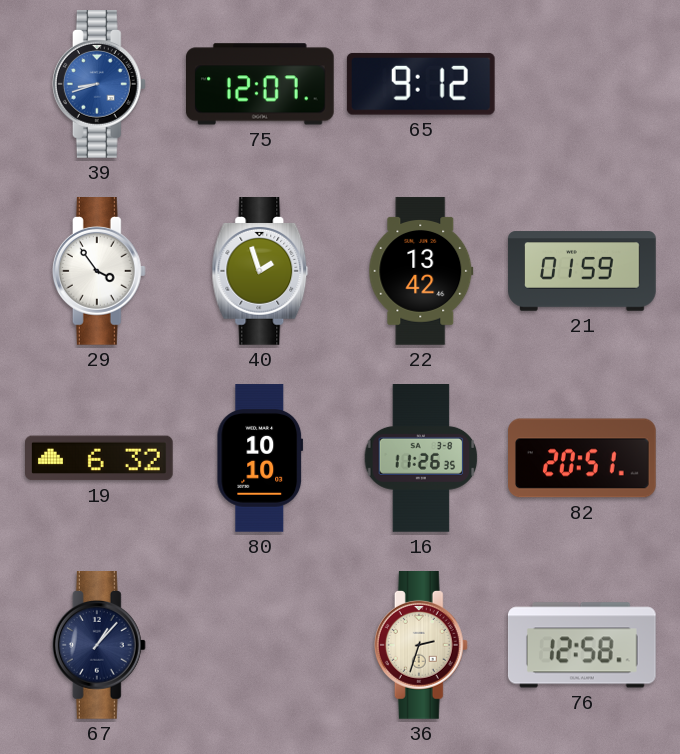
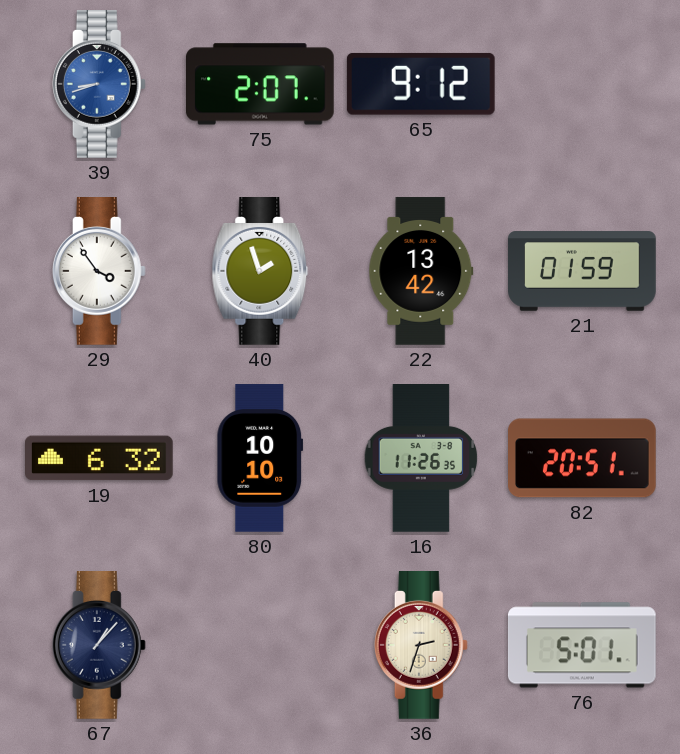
75: 12:07 -> 2:07
76: 12:58 -> 5:01
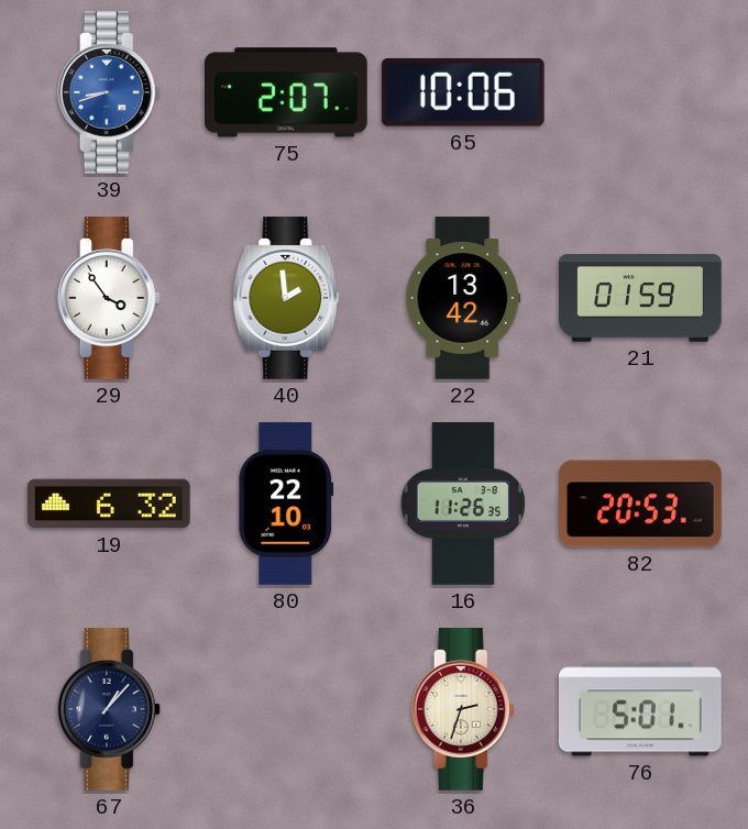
65: 9:12 -> 10:06
40: 1:57 -> 1:59
80: 10:10 -> 22:10
82: 20:51 -> 20:53
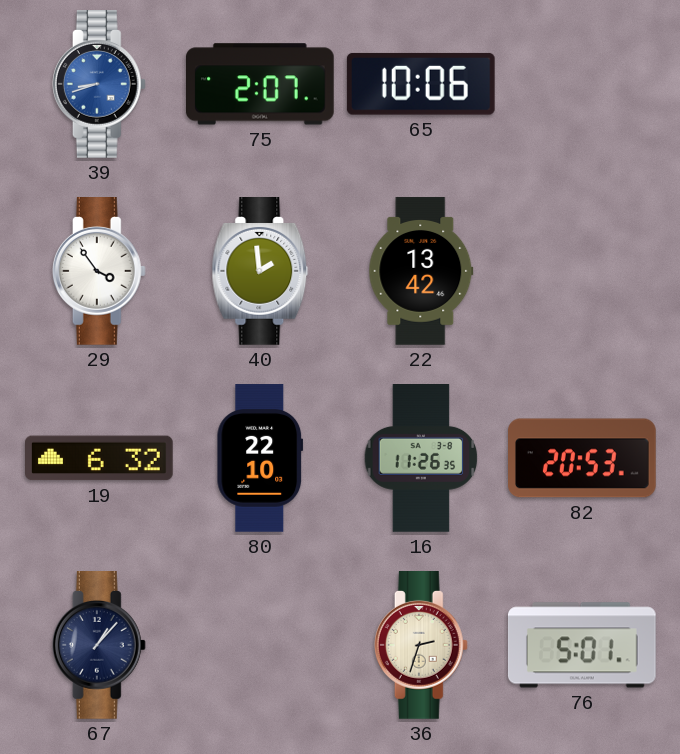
21: 01:59 -> none
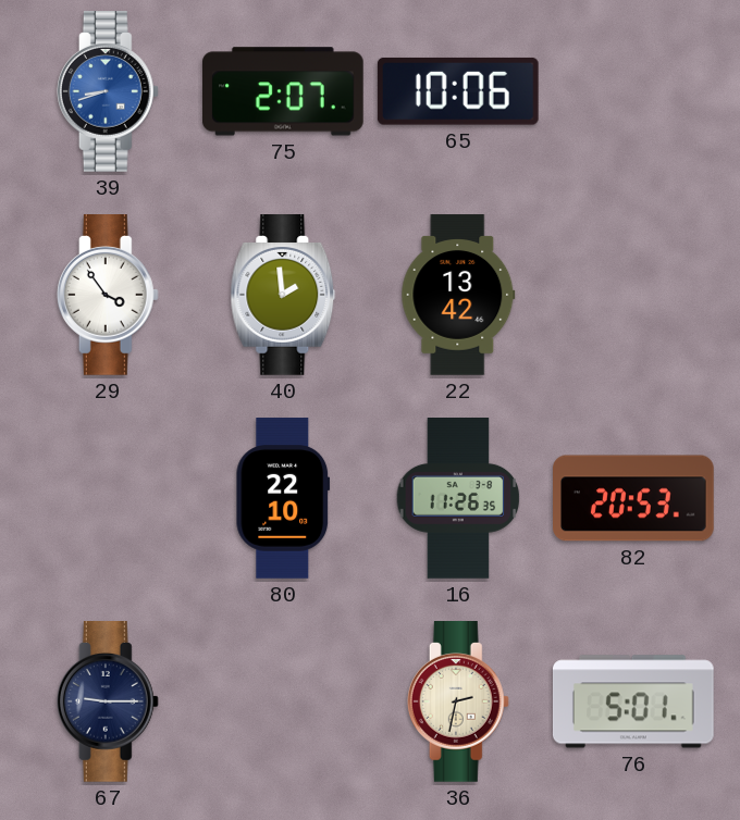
19: 6:32 -> none
67: 1:07 -> 9:15
36: 2:33 -> 2:32
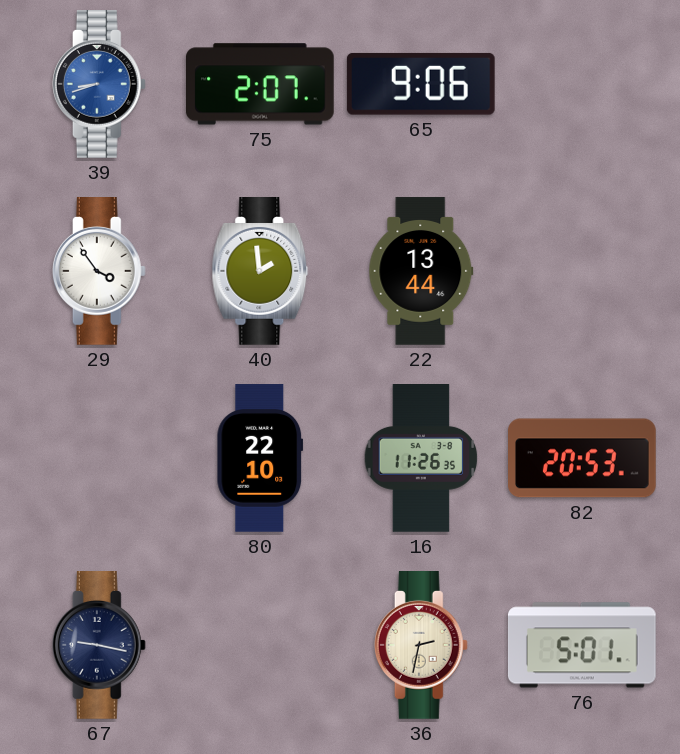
65: 10:06 -> 9:06
22: 13:42 -> 13:44
67: 9:15 -> 9:17
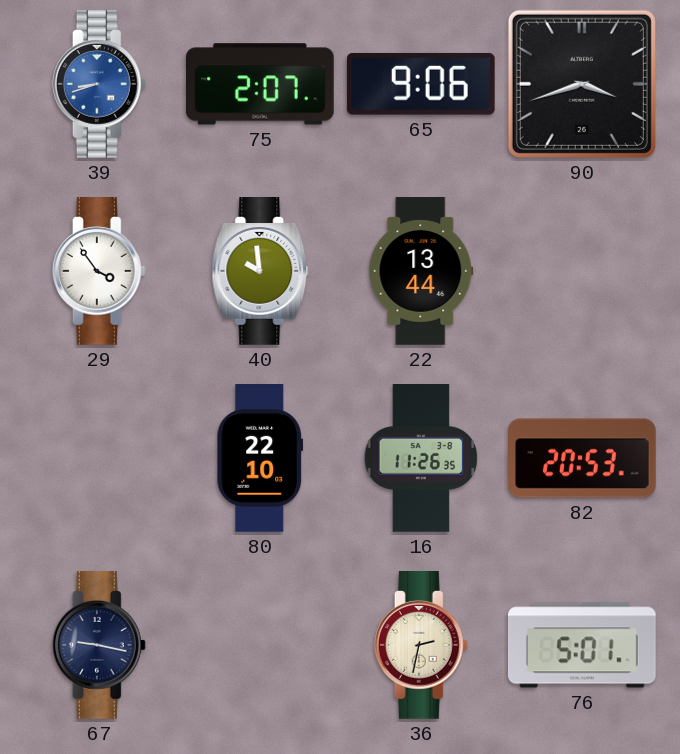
90: none -> 3:42
40: 1:59 -> 9:59
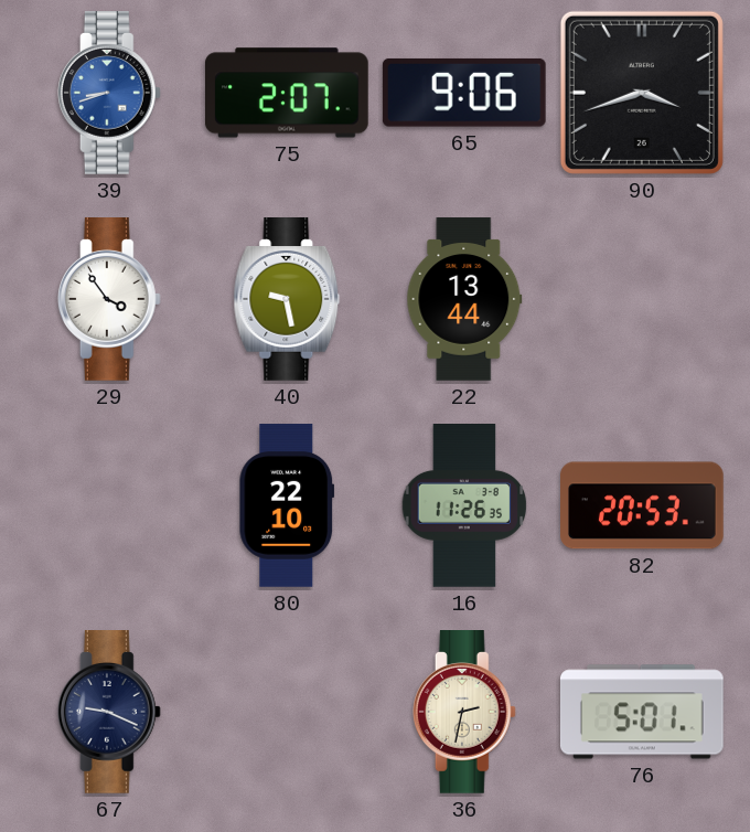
40: 9:59 -> 9:28
67: 9:17 -> 9:19
